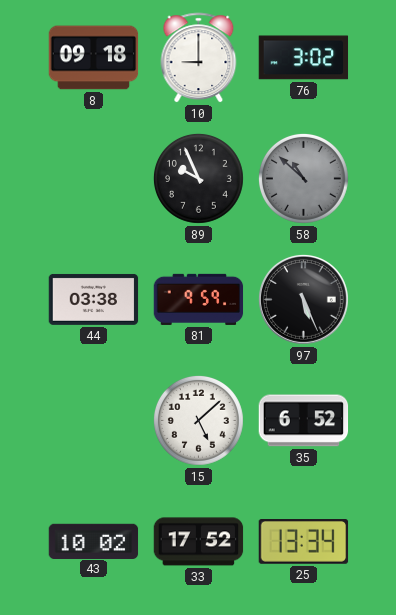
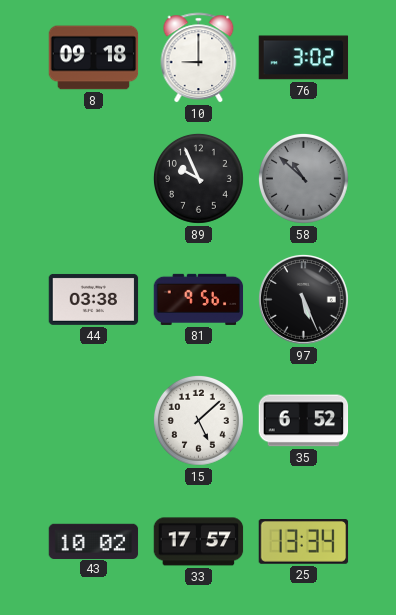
81: 9:59 -> 9:56
33: 17:52 -> 17:57
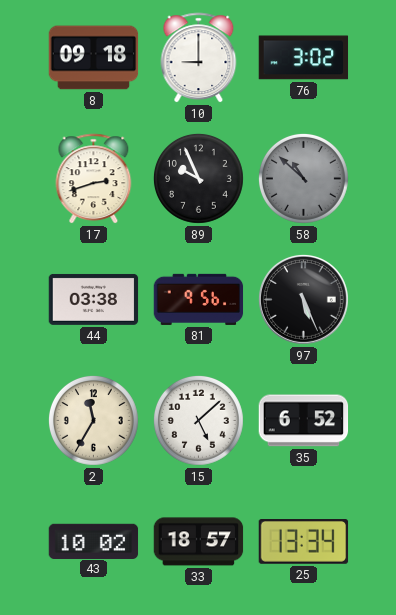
17: none -> 2:42
2: none -> 11:35
33: 17:57 -> 18:57
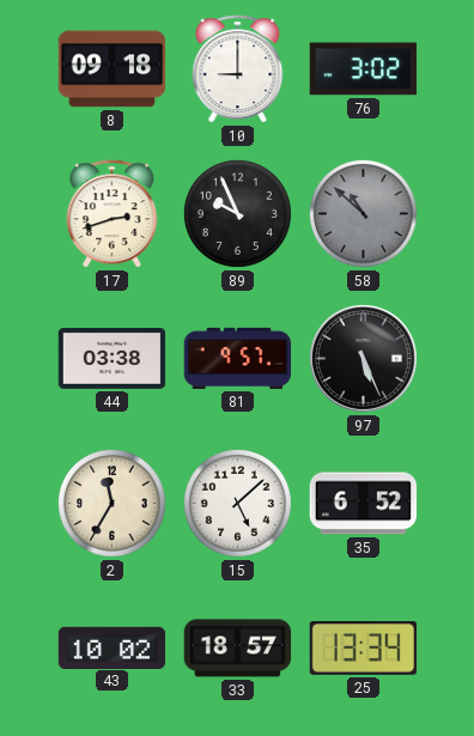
81: 9:56 -> 9:57
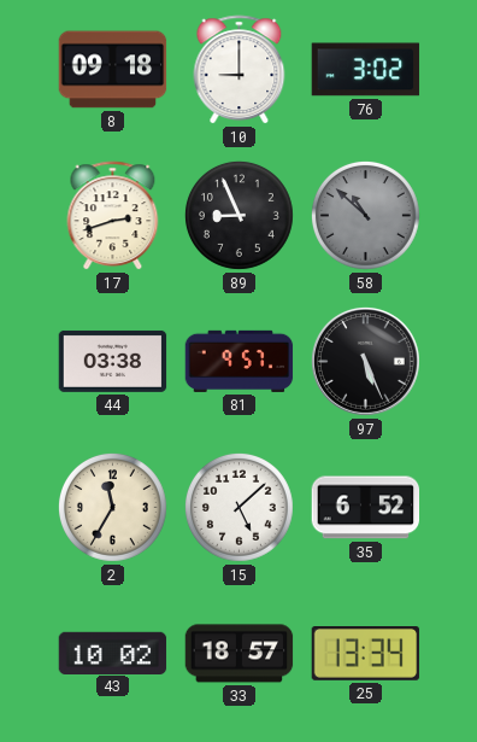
89: 9:56 -> 8:56
